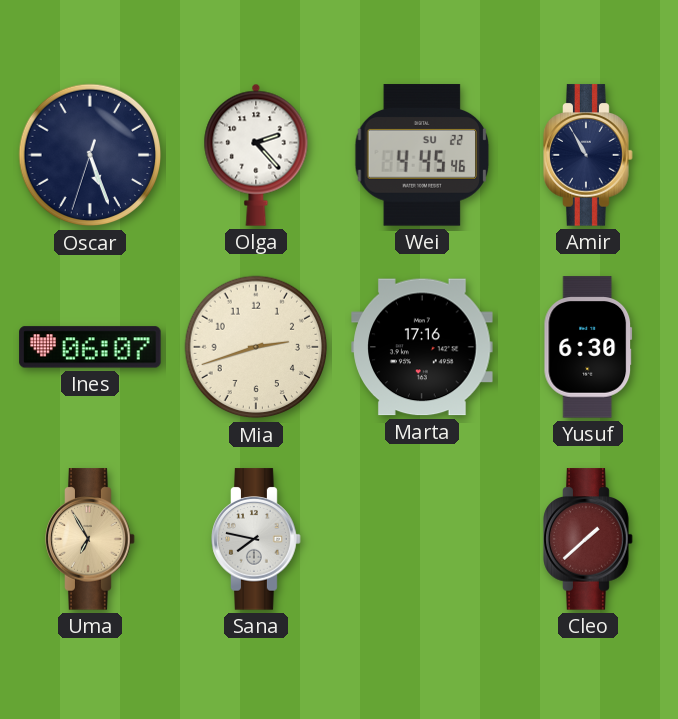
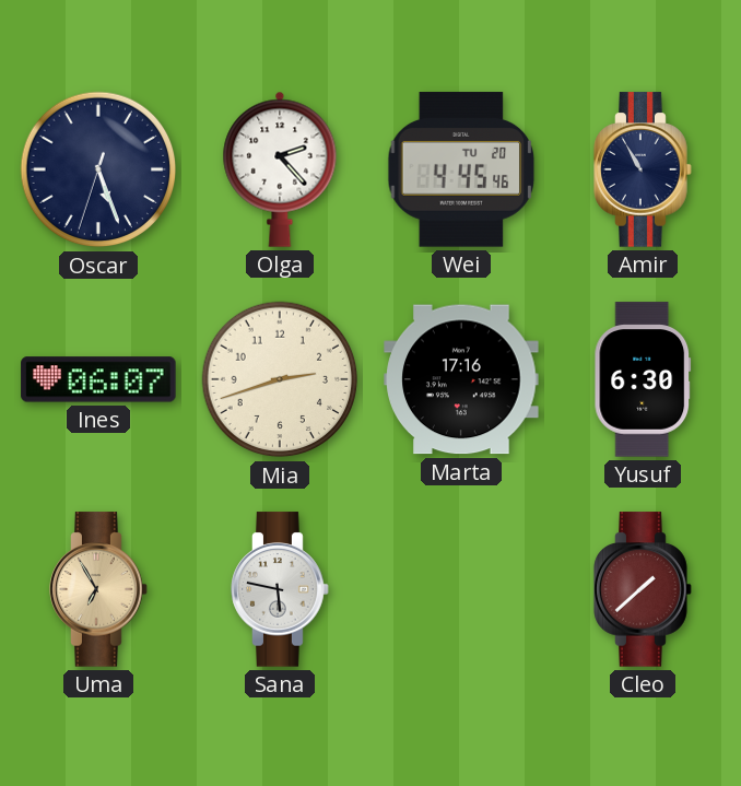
Wei date: SU 22 -> TU 20
Sana: 7:47 -> 5:47
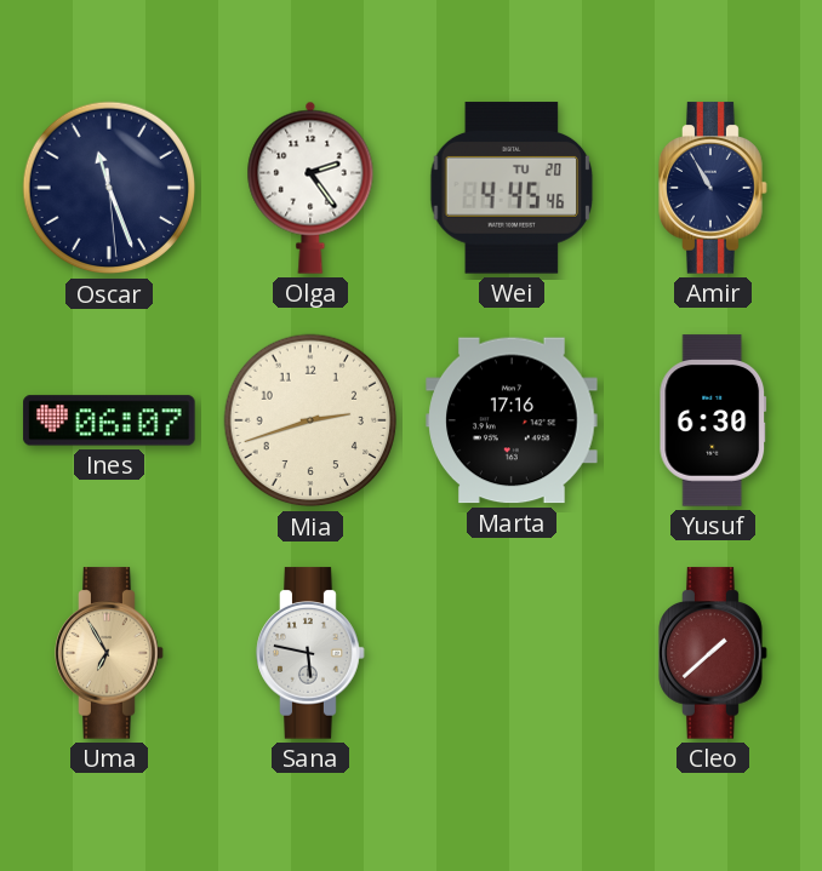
Oscar: 5:26 -> 11:26
Olga: 2:23 -> 2:24
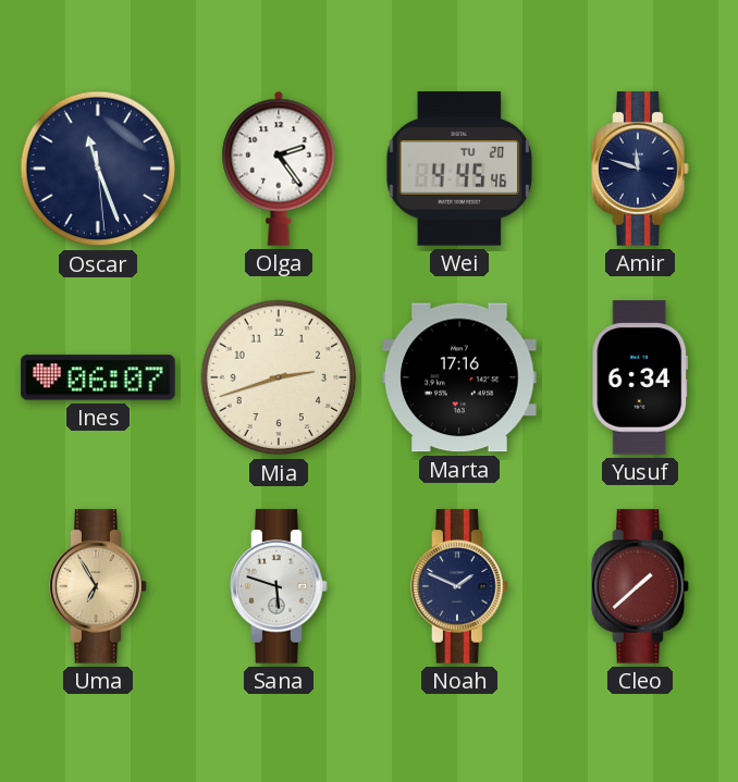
Amir: 10:55 -> 11:48
Yusuf: 6:30 -> 6:34
Sana: 5:47 -> 5:48
Noah: none -> 1:49
